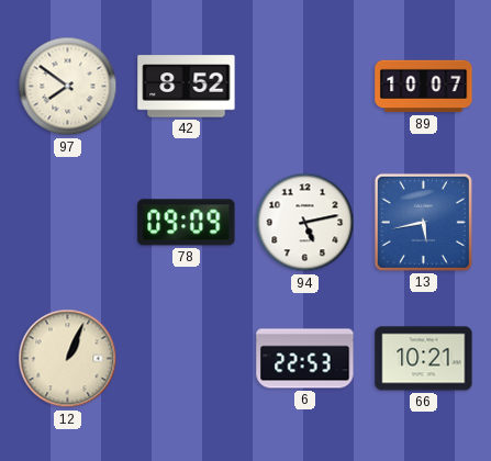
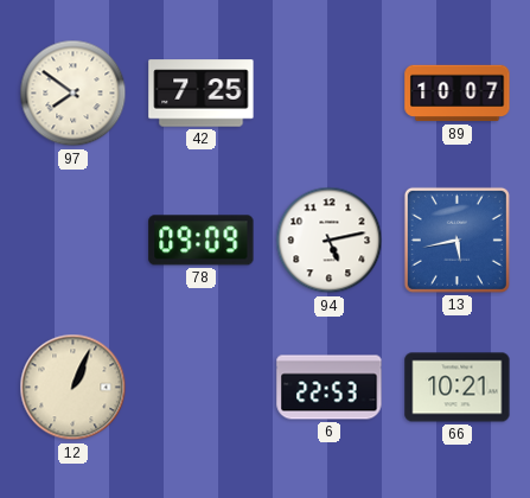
42: 8:52 -> 7:25
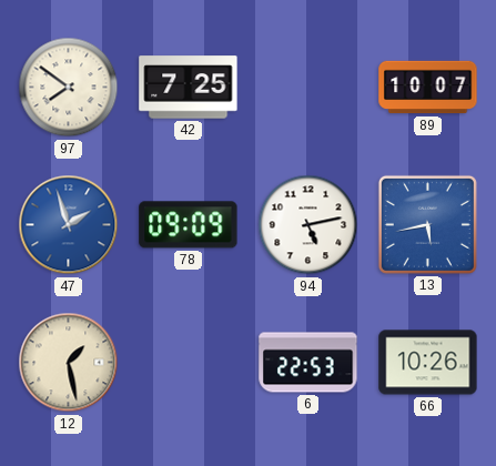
47: none -> 1:57
12: 1:04 -> 1:28
66: 10:21 -> 10:26
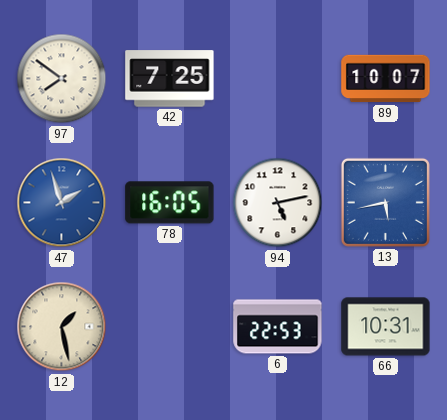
78: 09:09 -> 16:05
66: 10:26 -> 10:31
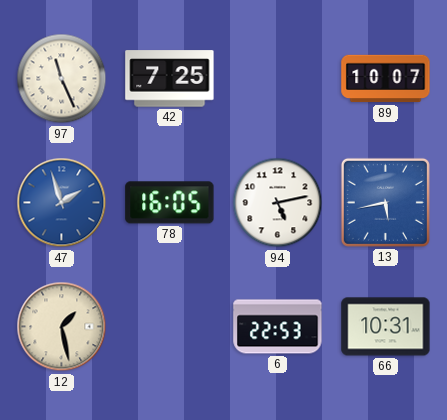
97: 7:51 -> 11:26
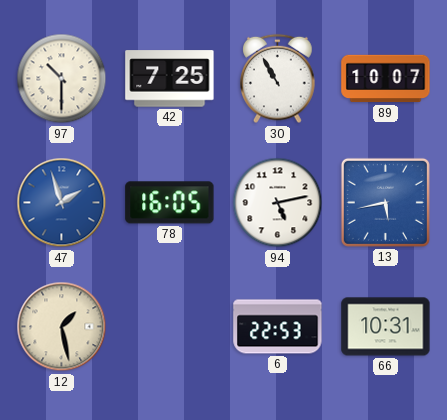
97: 11:26 -> 10:30
30: none -> 10:55
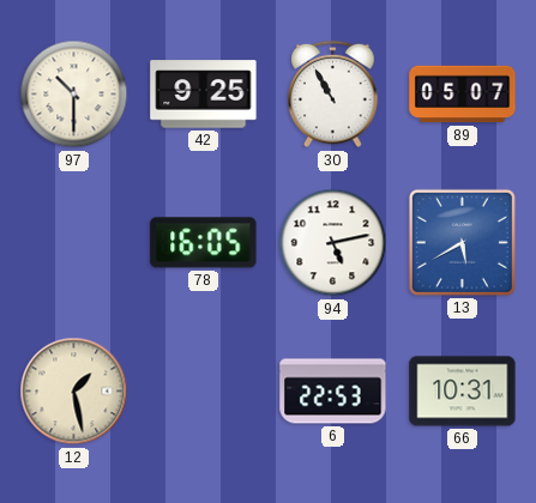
42: 7:25 -> 9:25
89: 10:07 -> 05:07
47: 1:57 -> none
13: 5:43 -> 5:40
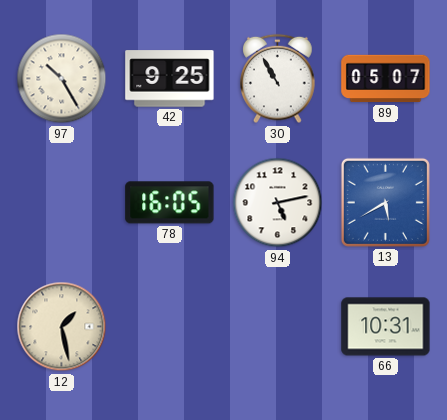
97: 10:30 -> 10:25
6: 22:53 -> none
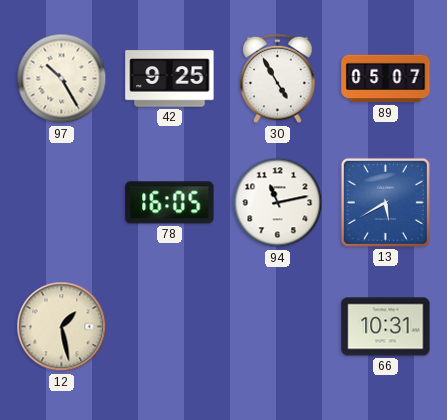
30: 10:55 -> 4:55
94: 5:13 -> 11:13
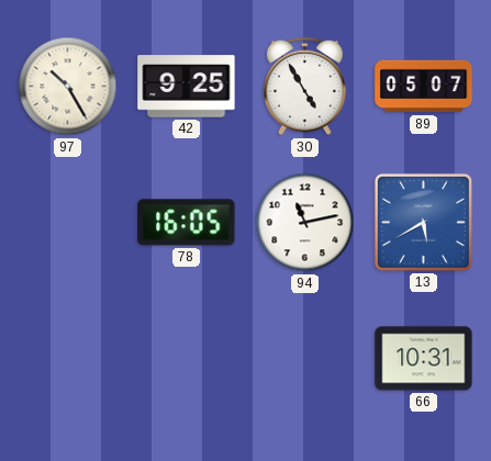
12: 1:28 -> none
